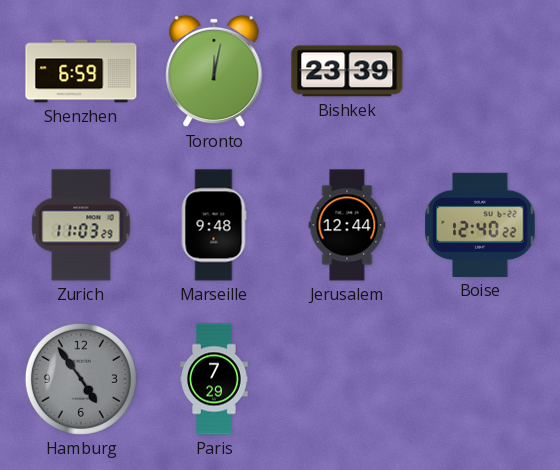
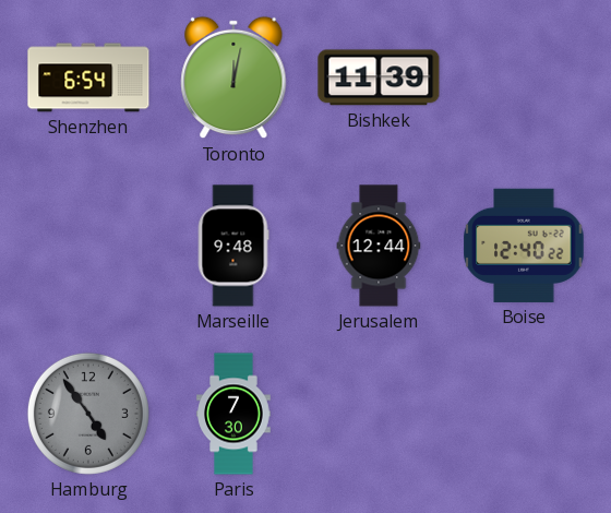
Shenzhen: 6:59 -> 6:54
Bishkek: 23:39 -> 11:39
Zurich: 11:03 -> none
Paris: 7:29 -> 7:30
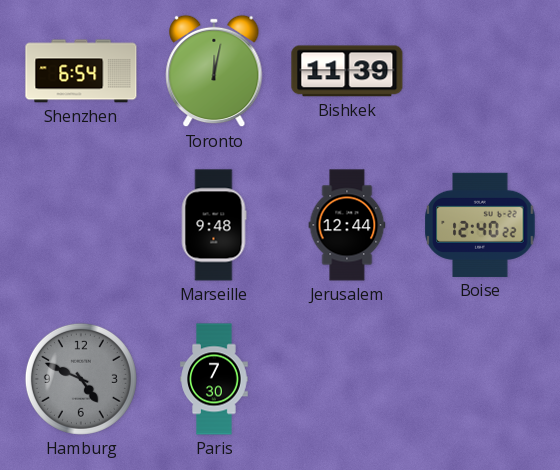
Hamburg: 4:54 -> 4:49
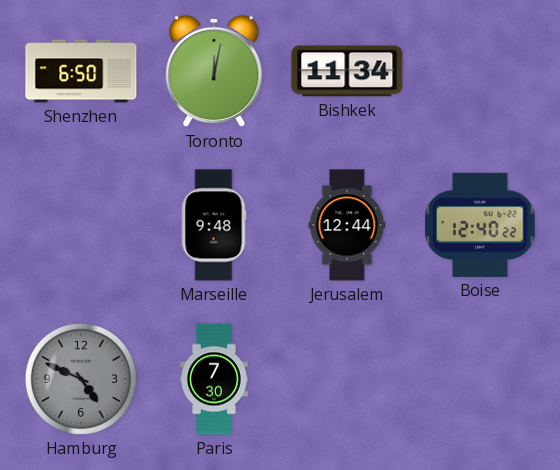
Shenzhen: 6:54 -> 6:50
Bishkek: 11:39 -> 11:34
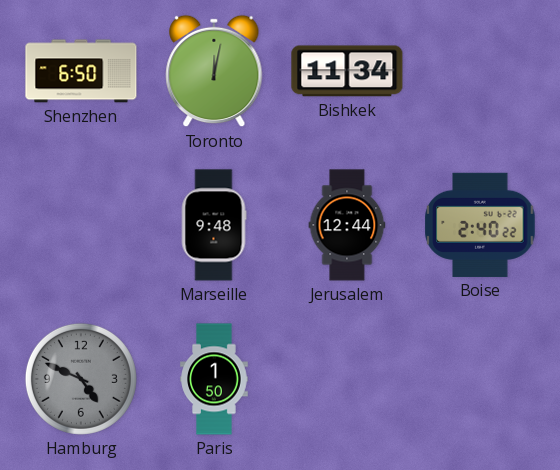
Boise: 12:40 -> 2:40
Paris: 7:30 -> 1:50
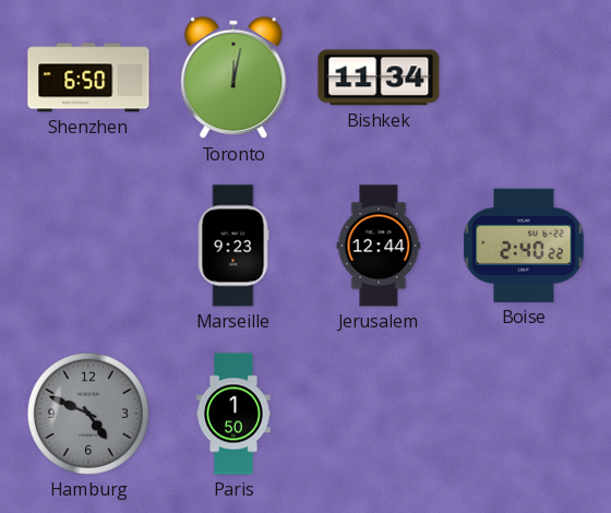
Marseille: 9:48 -> 9:23
